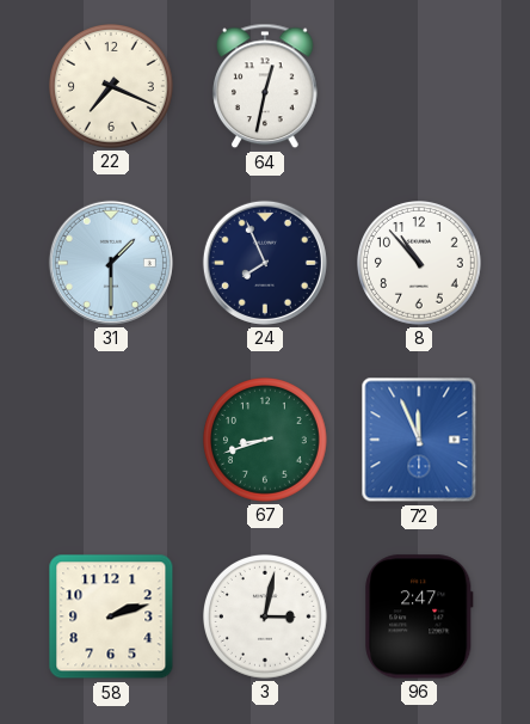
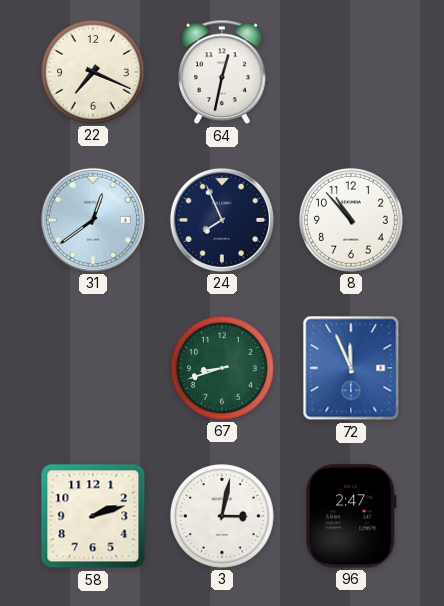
31: 1:30 -> 12:39
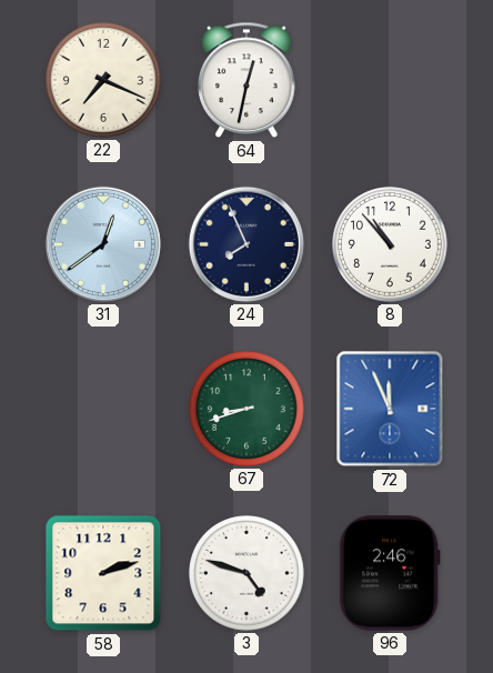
3: 3:02 -> 4:48
96: 2:47 -> 2:46
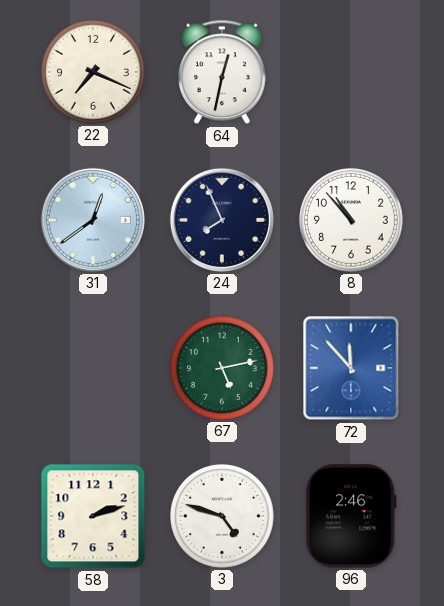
67: 8:42 -> 5:13
72: 11:56 -> 11:53
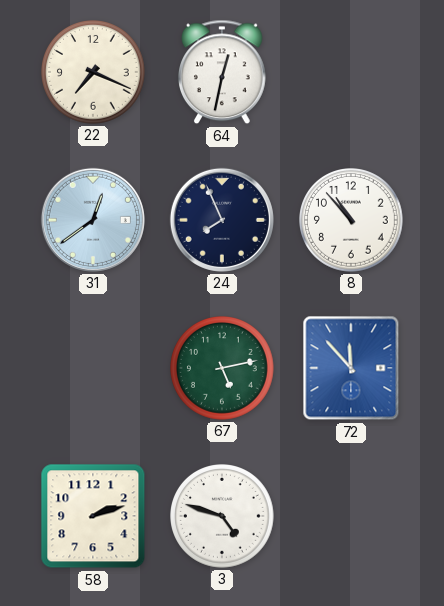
96: 2:46 -> none
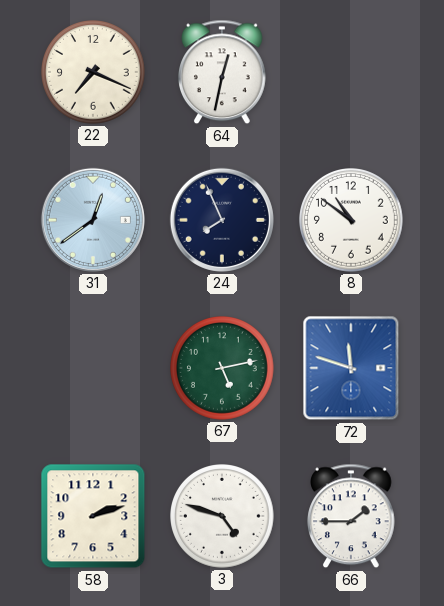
8: 10:53 -> 10:51
72: 11:53 -> 11:48
66: none -> 1:45
